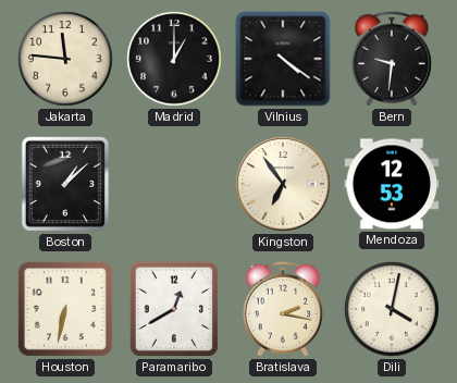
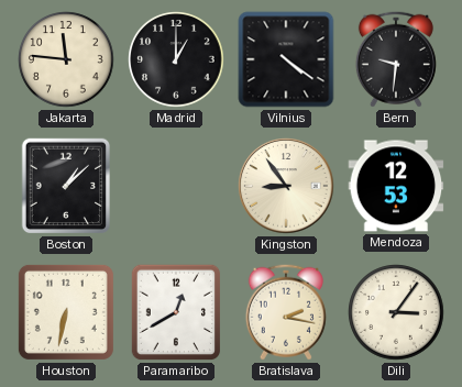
Kingston: 6:54 -> 8:54
Dili: 4:02 -> 3:06
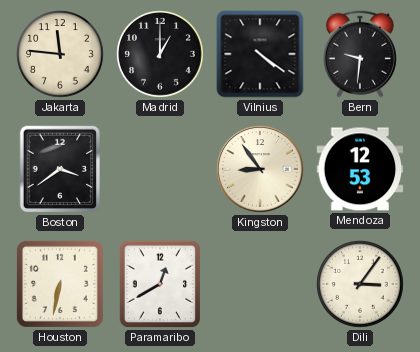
Boston: 1:08 -> 3:39
Bratislava: 2:17 -> none
